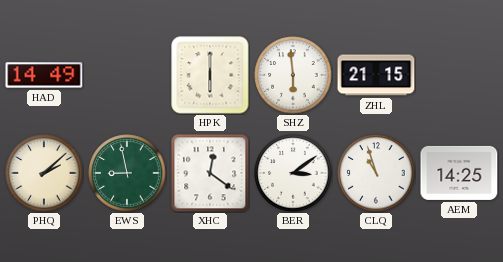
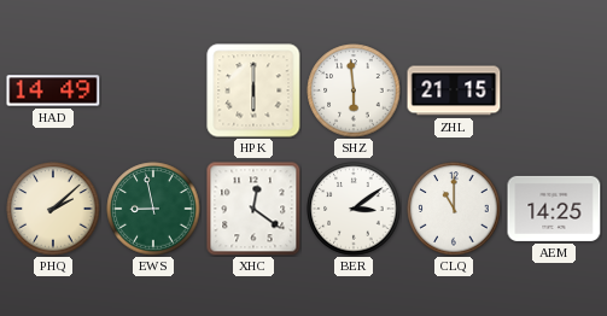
CLQ: 10:57 -> 11:00
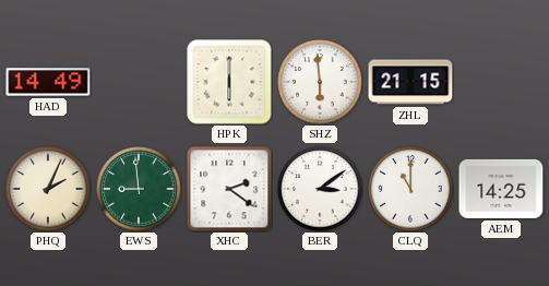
PHQ: 2:08 -> 2:04
EWS: 8:58 -> 8:59
XHC: 12:21 -> 2:21
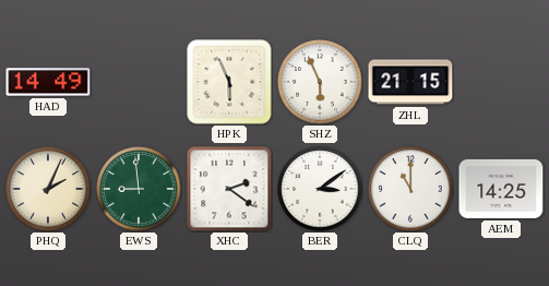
HPK: 6:00 -> 5:56
SHZ: 5:59 -> 5:56
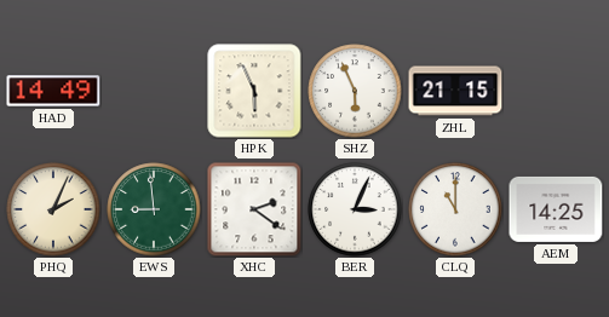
BER: 3:09 -> 3:04
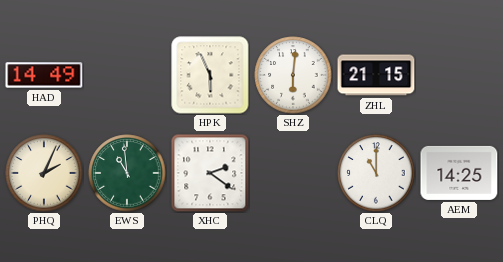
SHZ: 5:56 -> 6:01
EWS: 8:59 -> 10:59
BER: 3:04 -> none
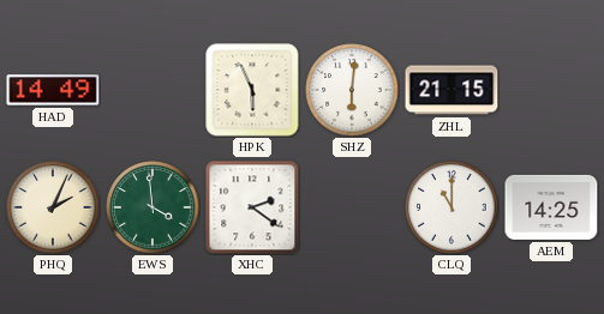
EWS: 10:59 -> 3:59
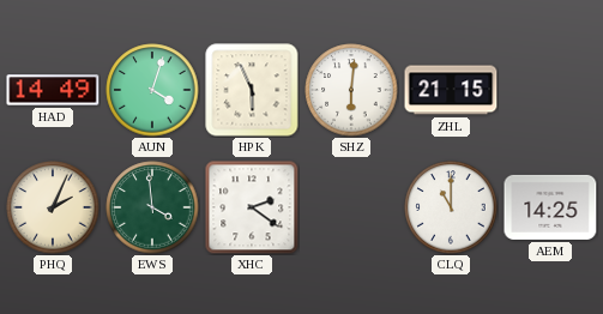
AUN: none -> 4:03
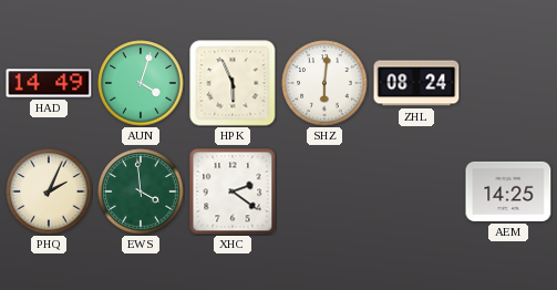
ZHL: 21:15 -> 08:24
CLQ: 11:00 -> none
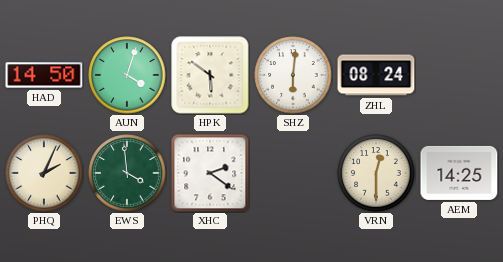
HAD: 14:49 -> 14:50
HPK: 5:56 -> 5:51
VRN: none -> 12:30
